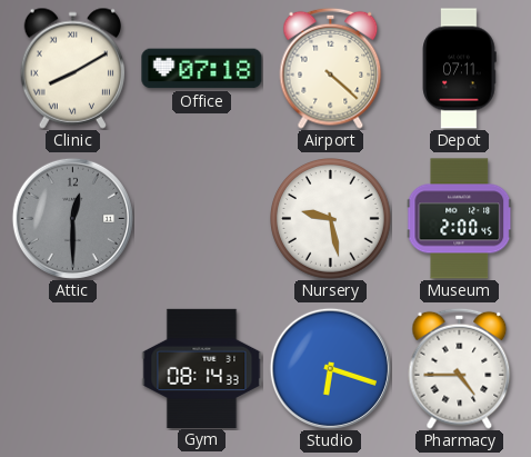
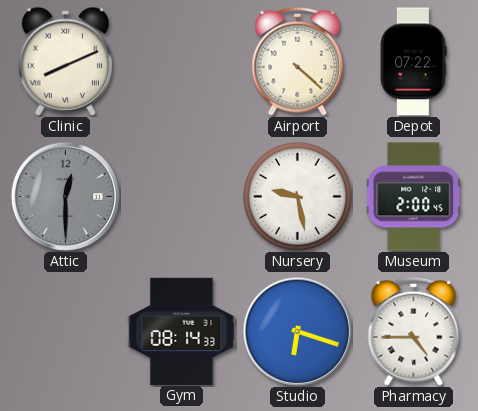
Clinic: 8:10 -> 8:11
Office: 07:18 -> none
Depot: 07:11 -> 07:22
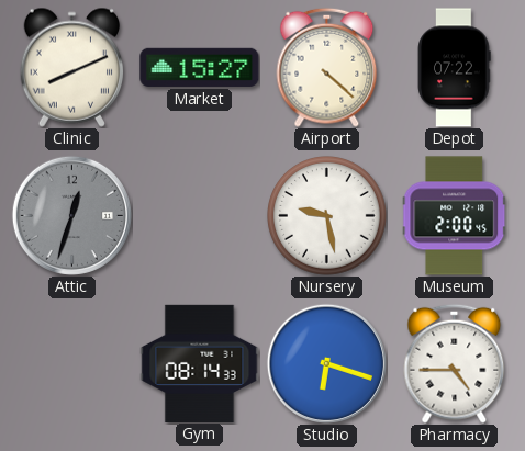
Market: none -> 15:27
Attic: 12:30 -> 12:33
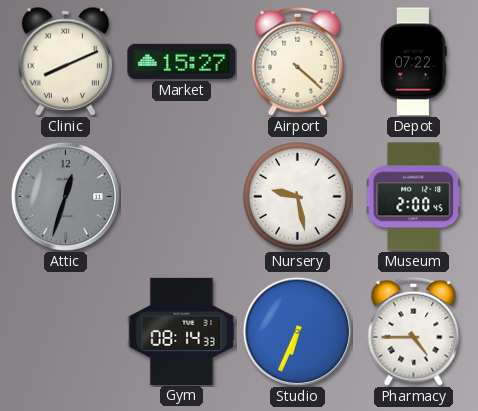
Studio: 6:18 -> 6:34
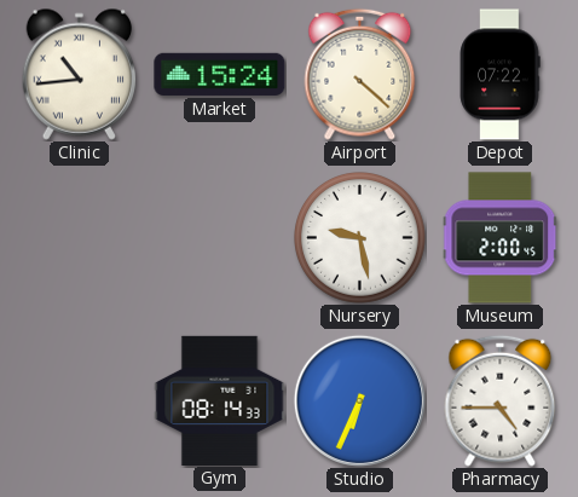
Clinic: 8:11 -> 10:44
Market: 15:27 -> 15:24
Attic: 12:33 -> none
